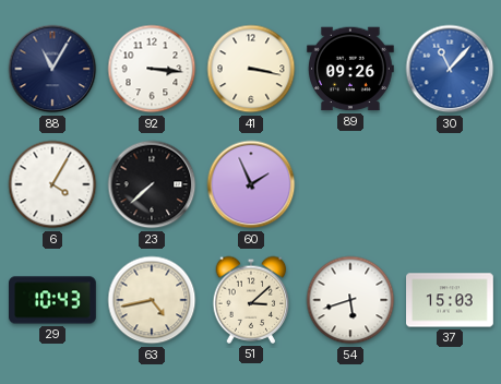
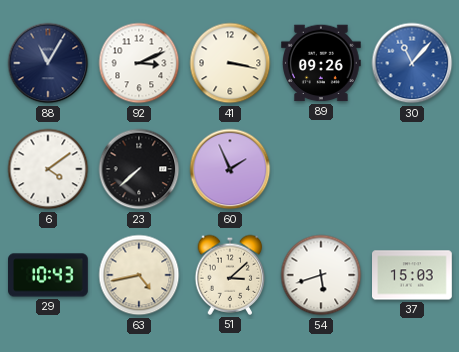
92: 3:16 -> 3:11
6: 4:05 -> 4:09
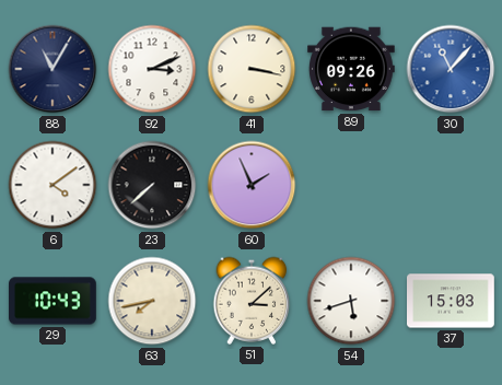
63: 4:43 -> 7:43
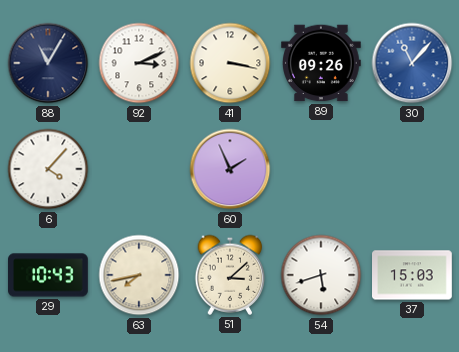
6: 4:09 -> 4:07
23: 7:38 -> none
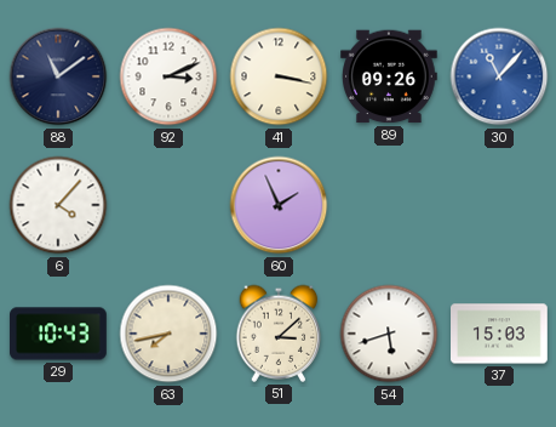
88: 11:05 -> 11:09
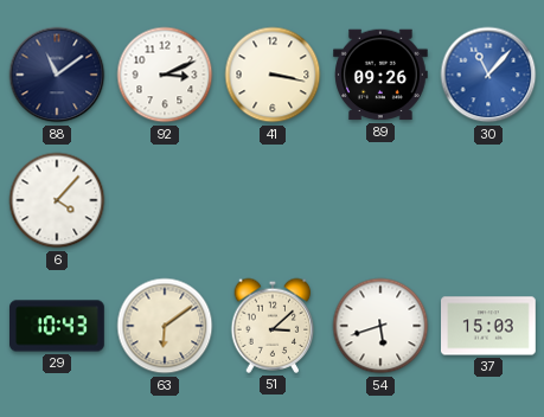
60: 1:56 -> none
63: 7:43 -> 6:09
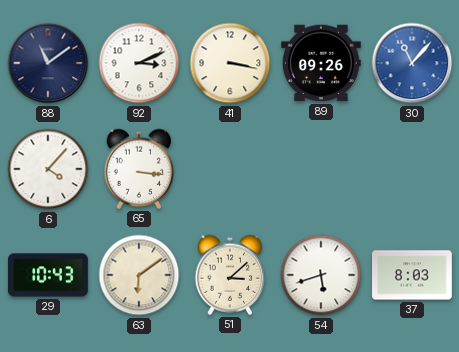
65: none -> 3:16
37: 15:03 -> 8:03
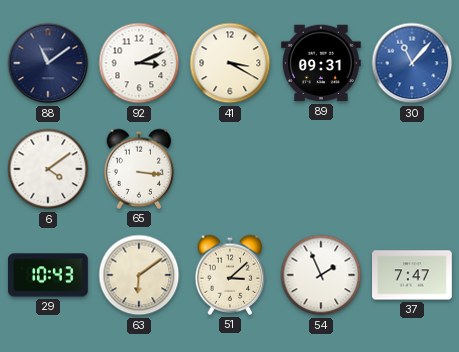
41: 3:17 -> 3:20
89: 09:26 -> 09:31
6: 4:07 -> 4:09
54: 5:42 -> 1:56
37: 8:03 -> 7:47
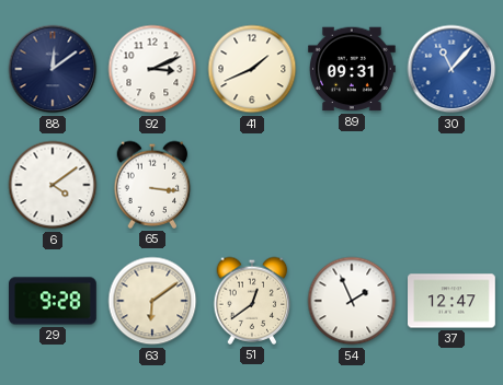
88: 11:09 -> 12:09
41: 3:20 -> 1:41
29: 10:43 -> 9:28
51: 3:08 -> 12:39
37: 7:47 -> 12:47
